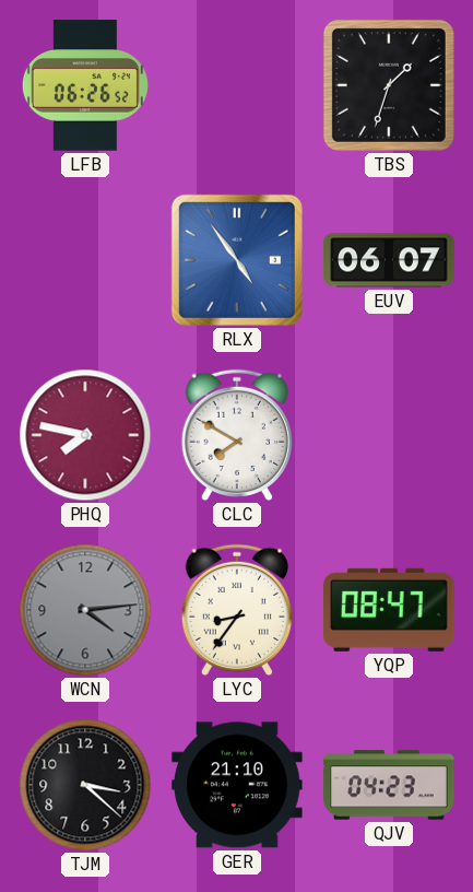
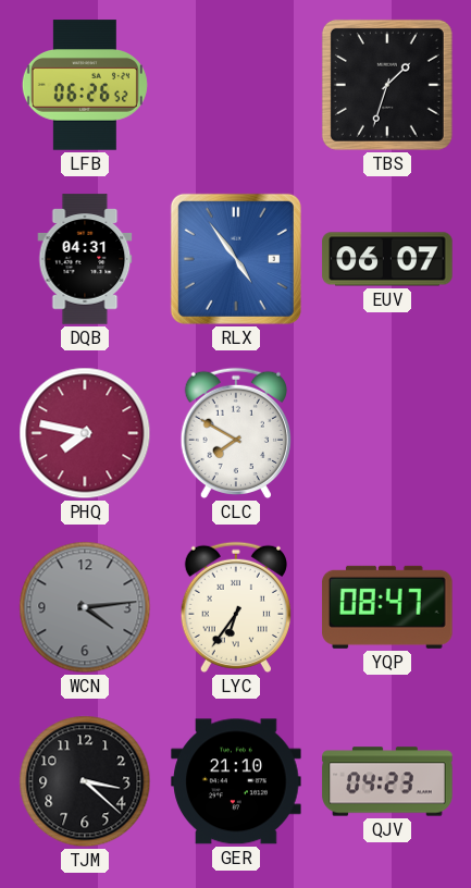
DQB: none -> 04:31
LYC: 8:36 -> 6:36
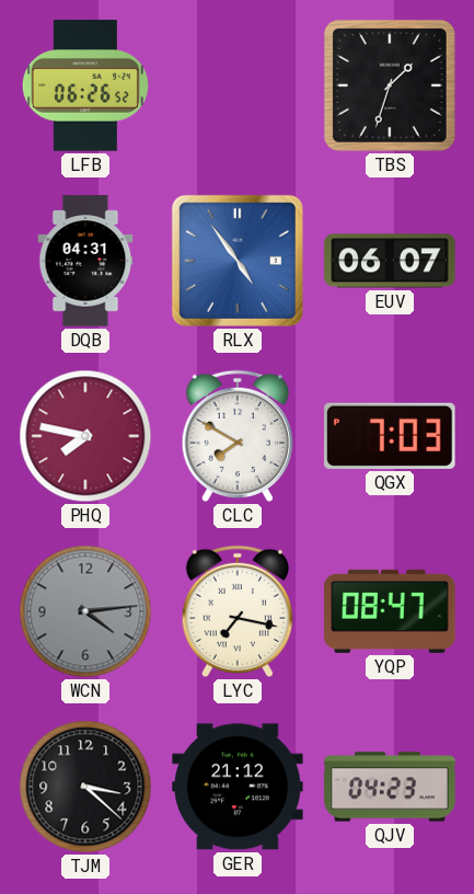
QGX: none -> 7:03
LYC: 6:36 -> 7:17
GER: 21:10 -> 21:12
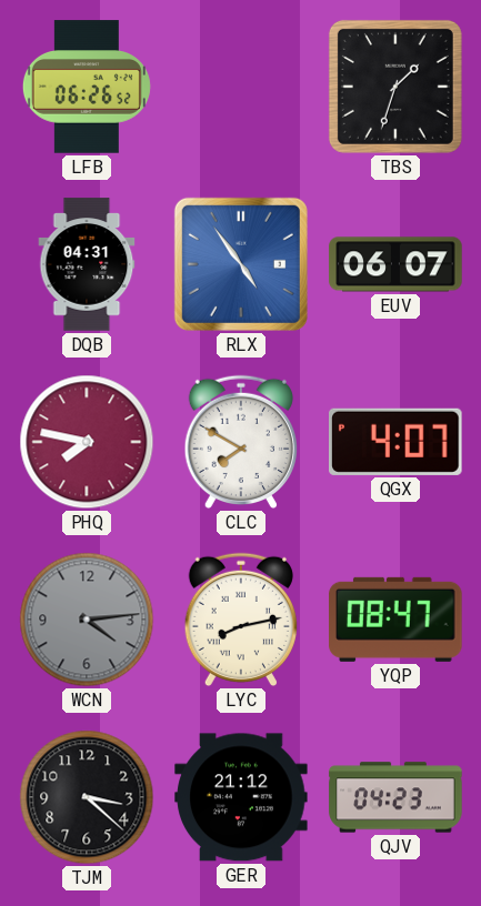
QGX: 7:03 -> 4:07
LYC: 7:17 -> 8:13
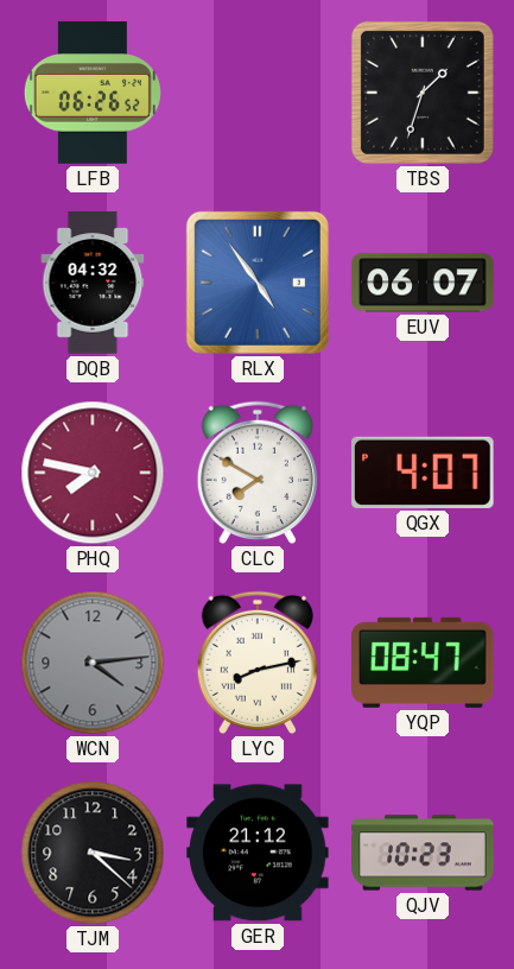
DQB: 04:31 -> 04:32
QJV: 04:23 -> 10:23
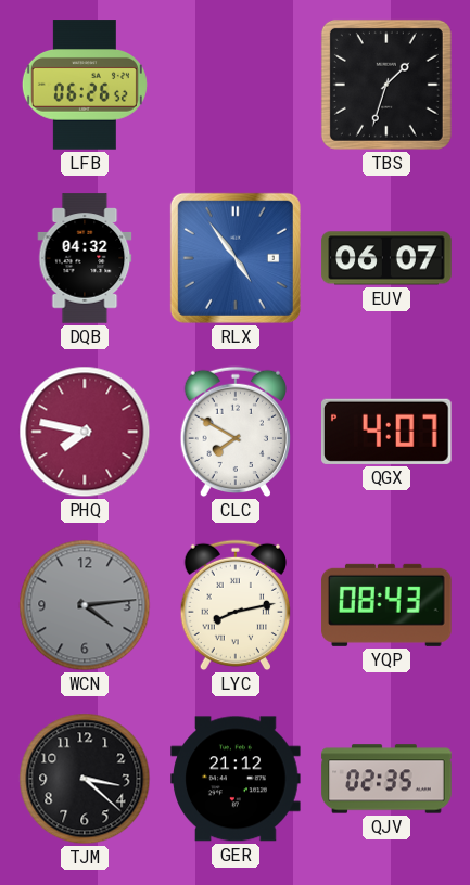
YQP: 08:47 -> 08:43
QJV: 10:23 -> 02:35
